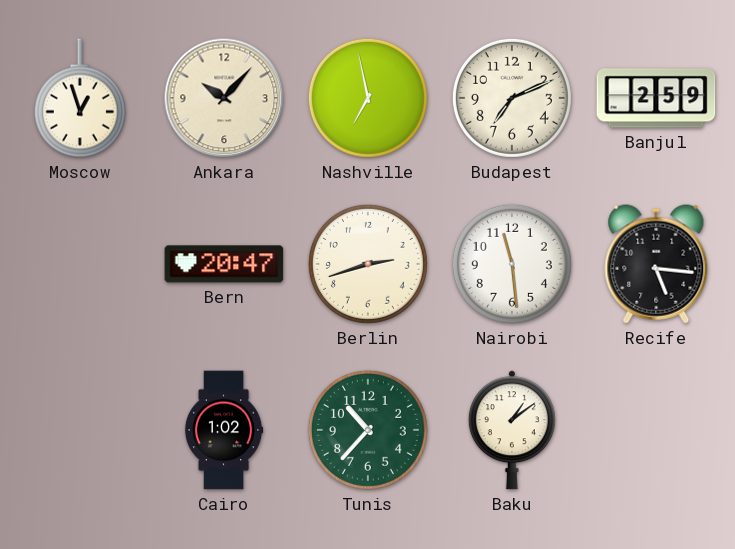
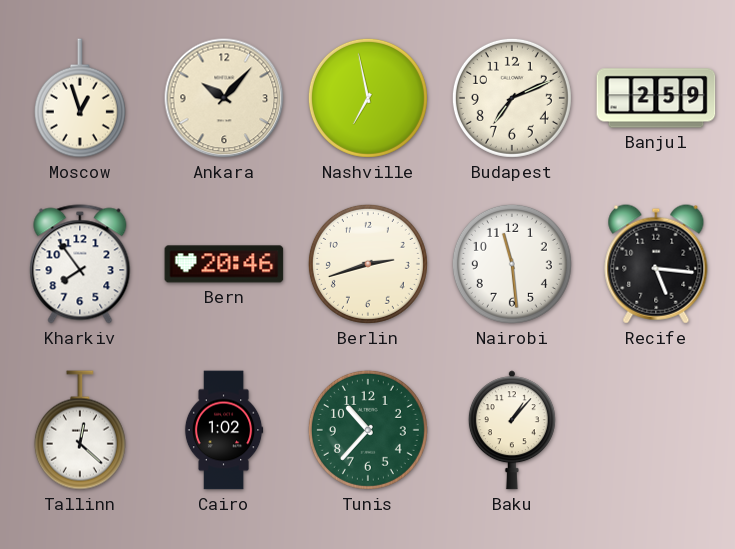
Kharkiv: none -> 7:54
Bern: 20:47 -> 20:46
Tallinn: none -> 12:22
Baku: 1:09 -> 1:07
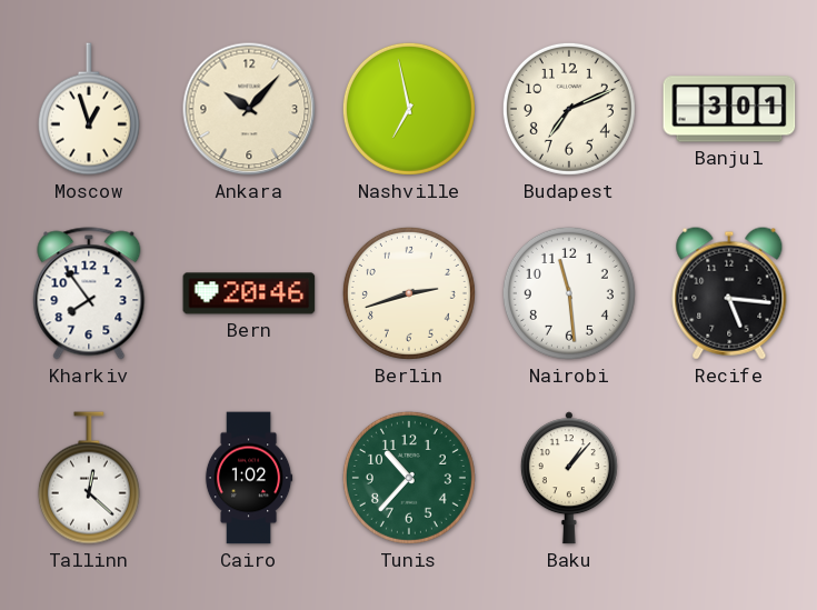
Banjul: 2:59 -> 3:01
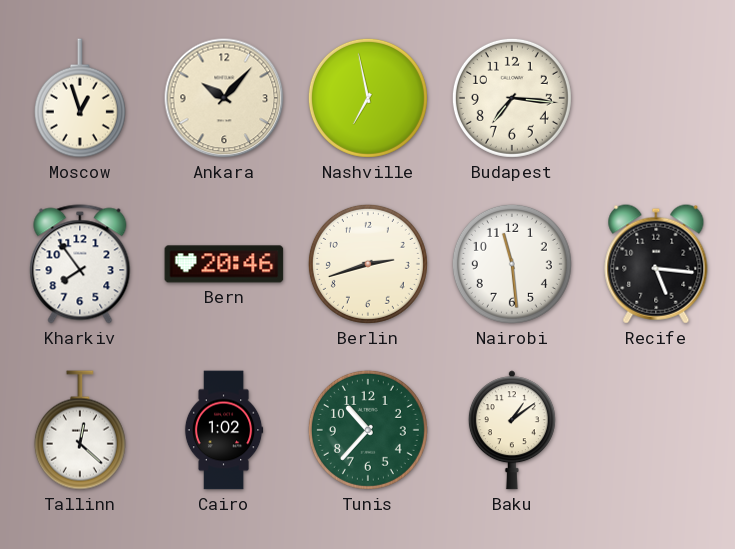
Budapest: 7:11 -> 7:16
Banjul: 3:01 -> none
Baku: 1:07 -> 1:09
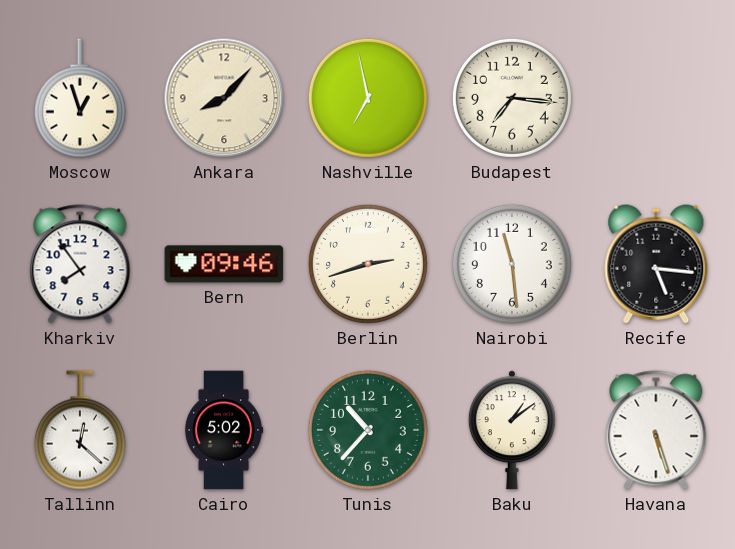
Ankara: 10:07 -> 8:07
Bern: 20:46 -> 09:46
Cairo: 1:02 -> 5:02
Havana: none -> 5:27
